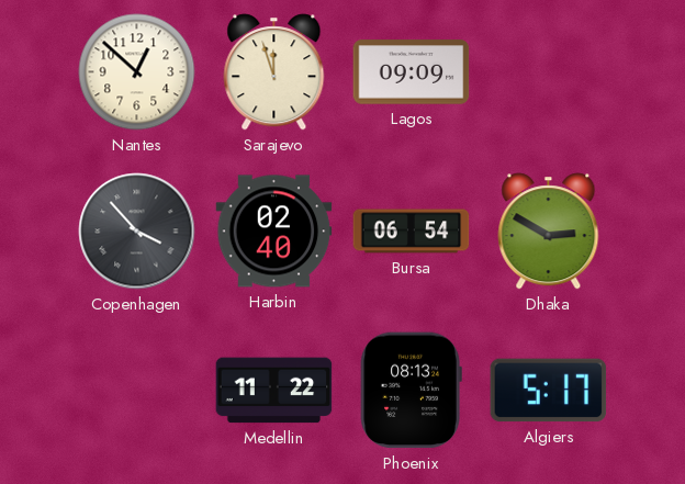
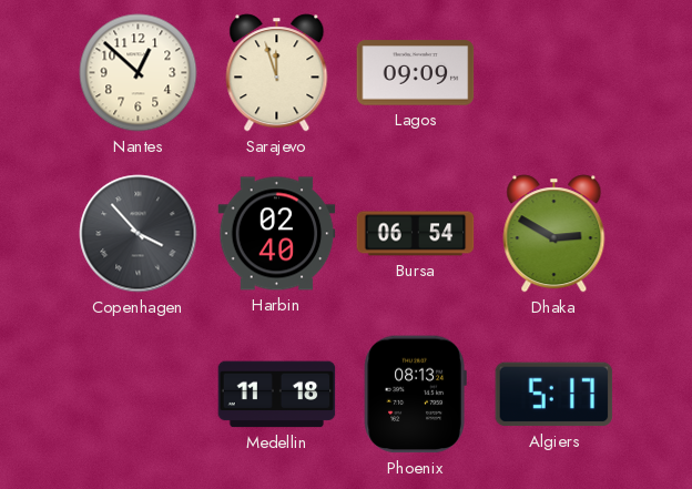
Medellin: 11:22 -> 11:18
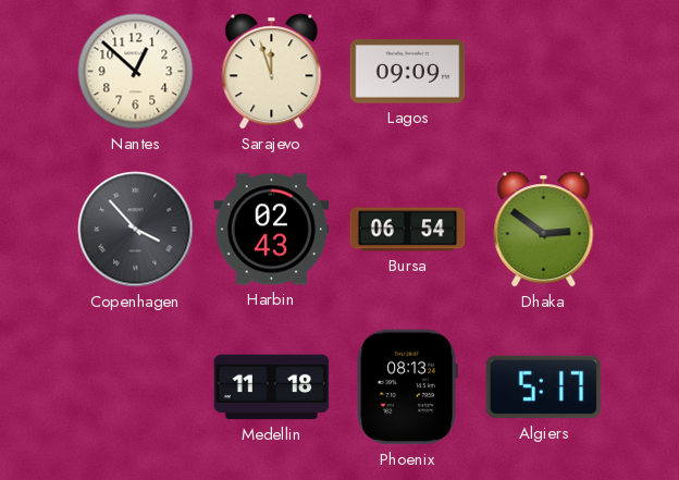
Harbin: 02:40 -> 02:43
Dhaka: 2:50 -> 2:51
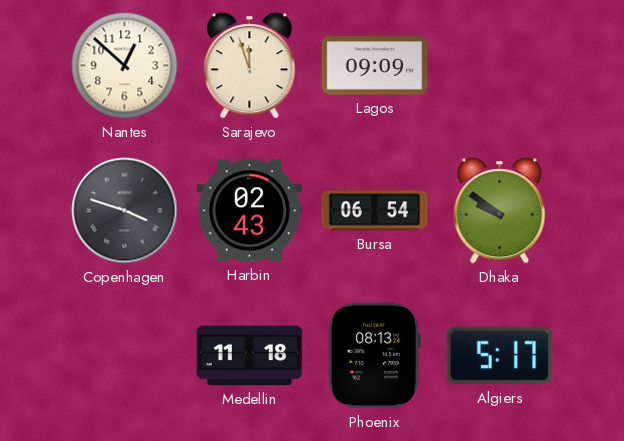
Copenhagen: 3:53 -> 3:48
Dhaka: 2:51 -> 9:51
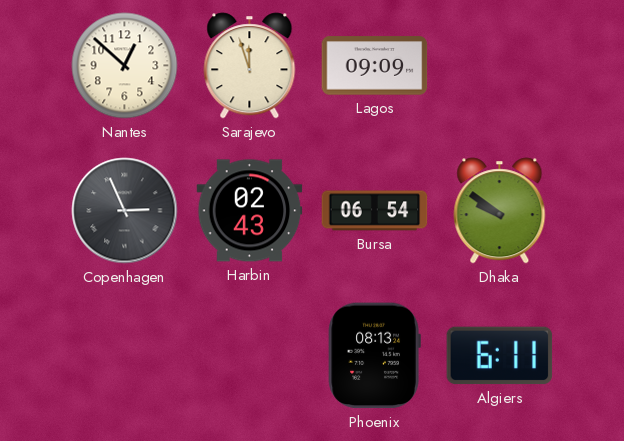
Copenhagen: 3:48 -> 2:56
Medellin: 11:18 -> none
Algiers: 5:17 -> 6:11
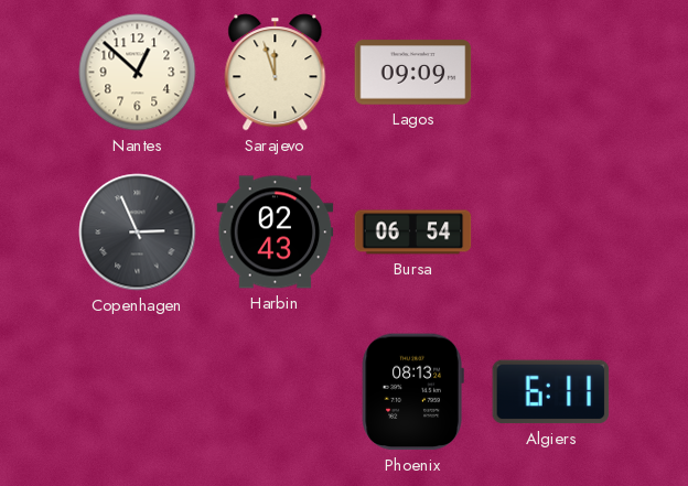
Dhaka: 9:51 -> none
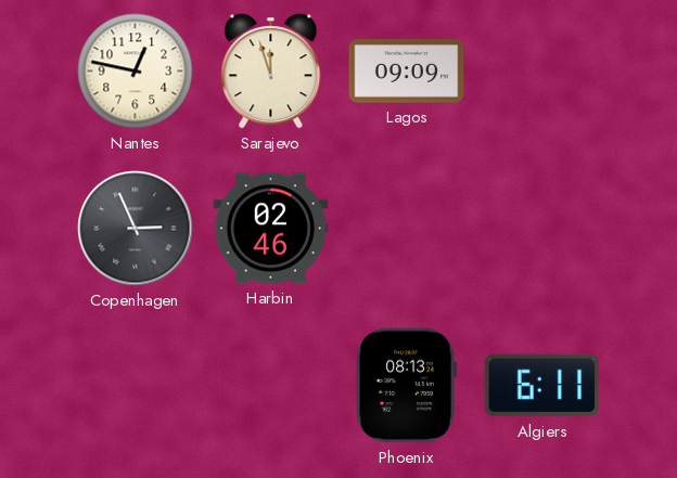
Nantes: 12:52 -> 12:47
Harbin: 02:43 -> 02:46
Bursa: 06:54 -> none
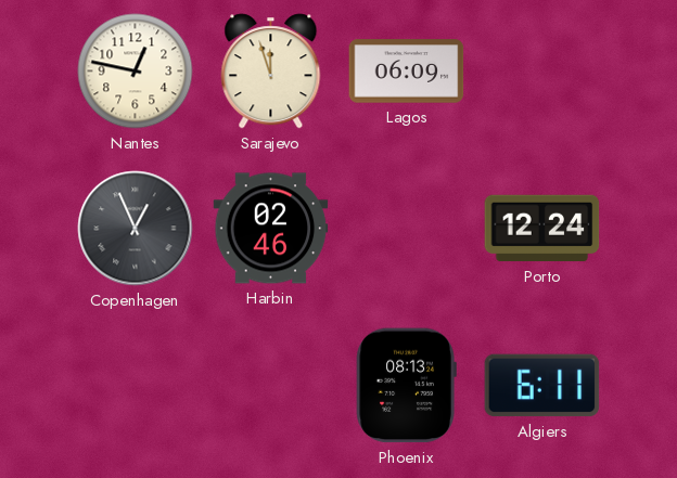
Lagos: 09:09 -> 06:09
Copenhagen: 2:56 -> 12:56
Porto: none -> 12:24
